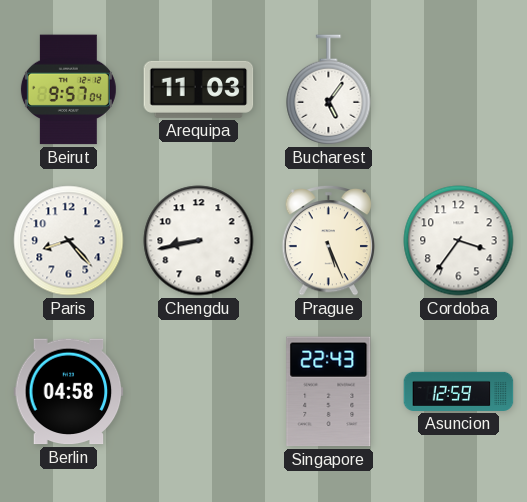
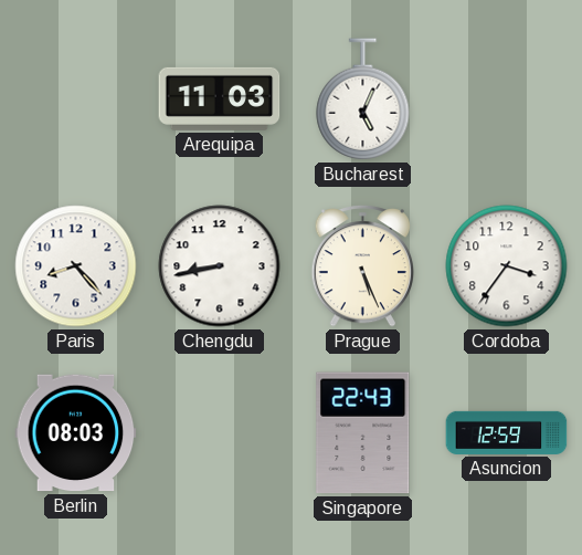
Beirut: 9:57 -> none
Bucharest: 5:06 -> 5:04
Berlin: 04:58 -> 08:03
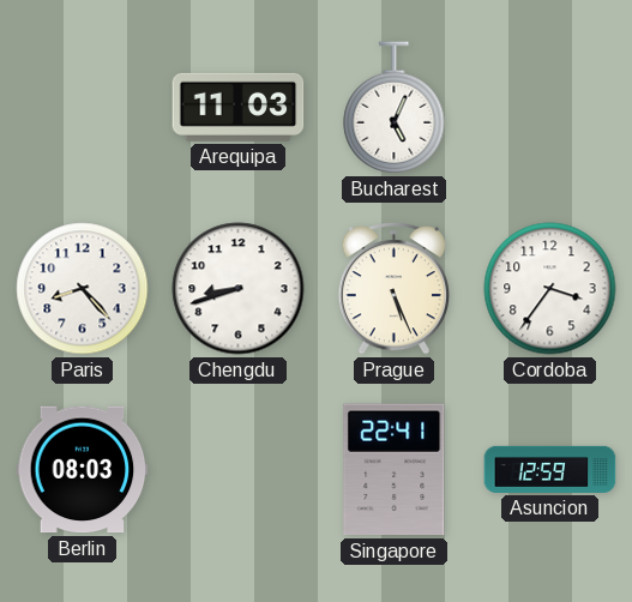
Chengdu: 8:43 -> 8:42
Singapore: 22:43 -> 22:41
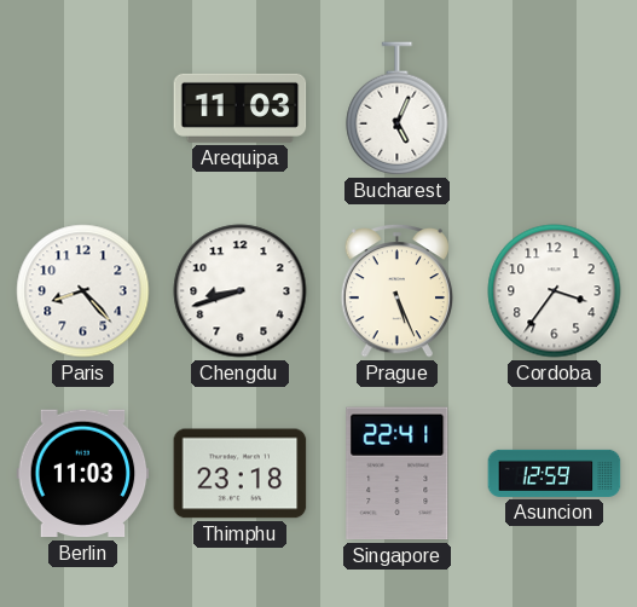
Berlin: 08:03 -> 11:03
Thimphu: none -> 23:18
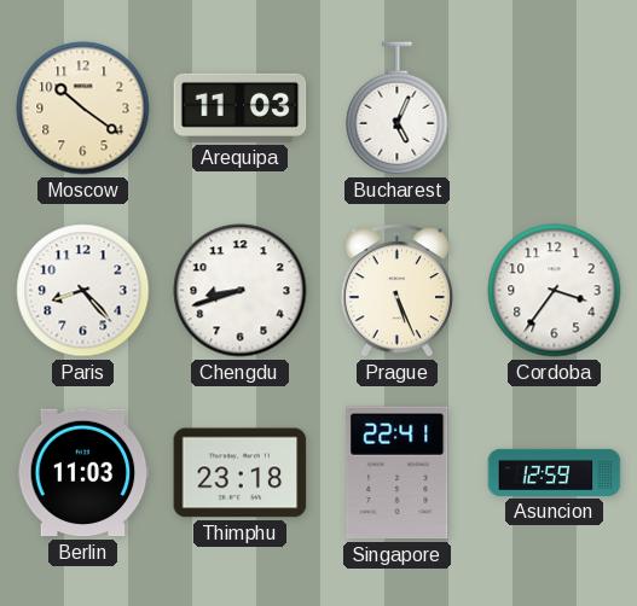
Moscow: none -> 10:21
